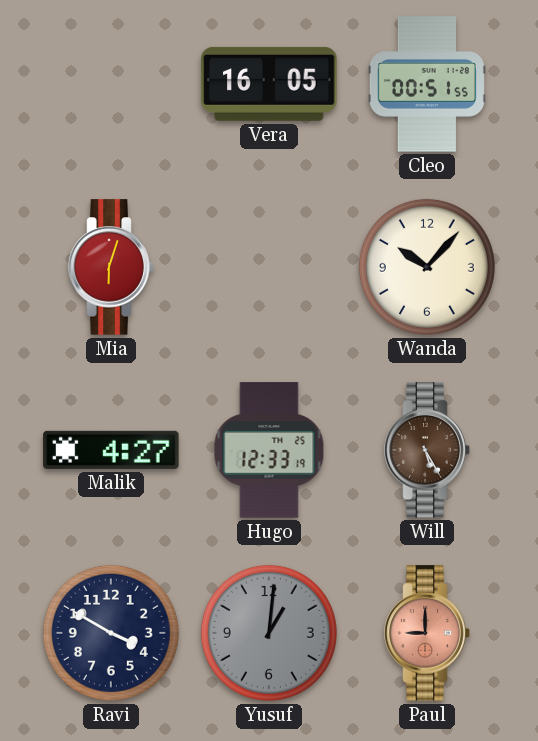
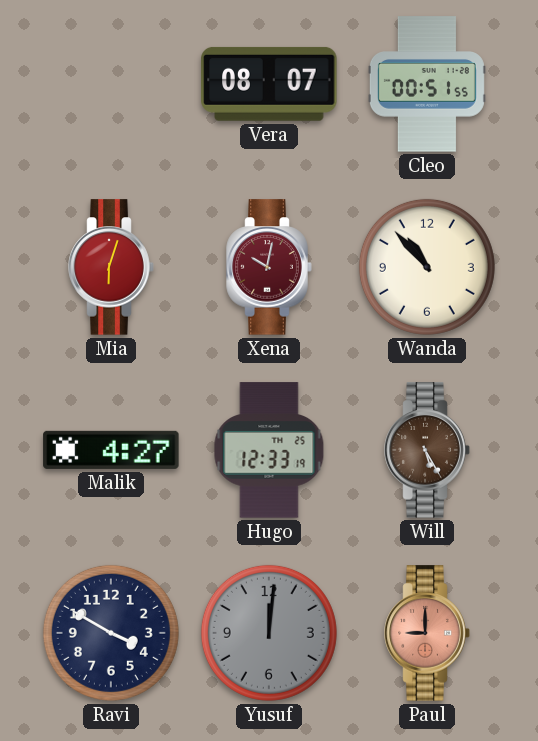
Vera: 16:05 -> 08:07
Xena: none -> 10:02
Wanda: 10:07 -> 10:53
Yusuf: 1:01 -> 12:01
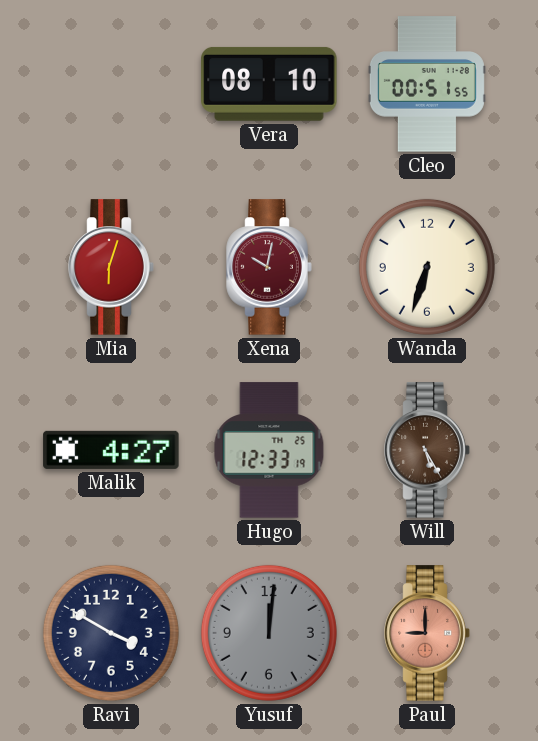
Vera: 08:07 -> 08:10
Wanda: 10:53 -> 6:33
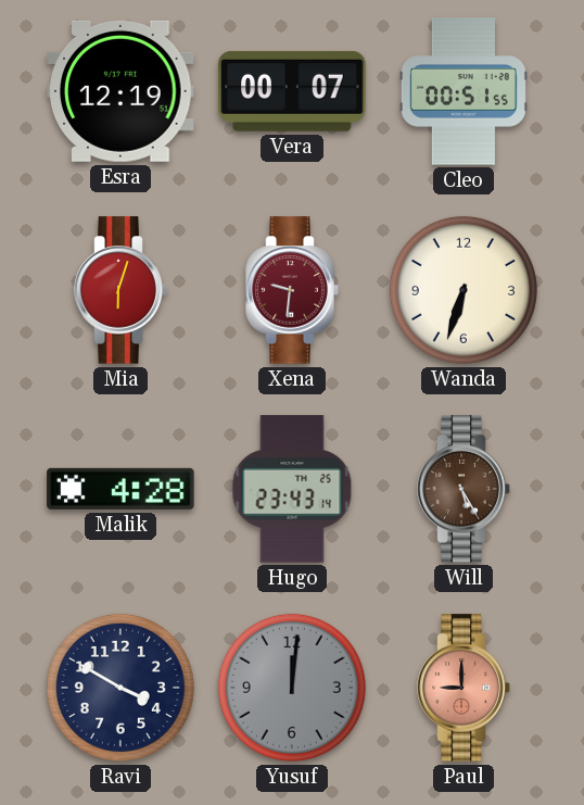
Esra: none -> 12:19
Vera: 08:10 -> 00:07
Xena: 10:02 -> 9:31
Malik: 4:27 -> 4:28
Hugo: 12:33 -> 23:43
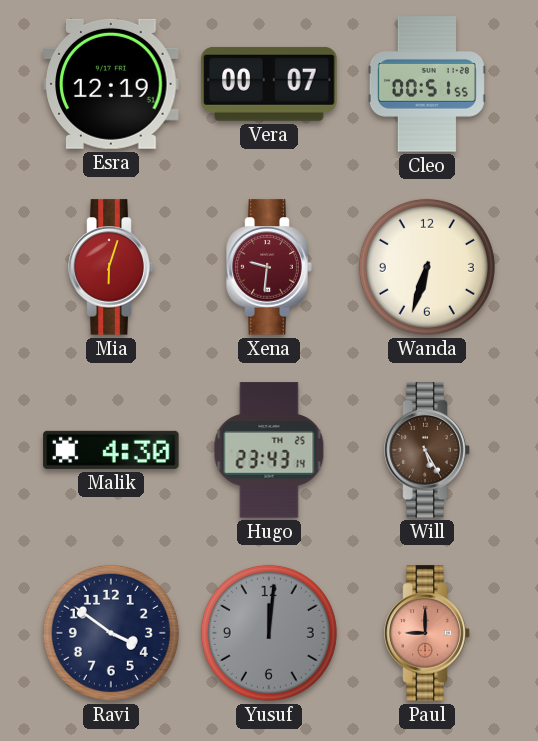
Malik: 4:28 -> 4:30
Ravi: 3:50 -> 3:51
